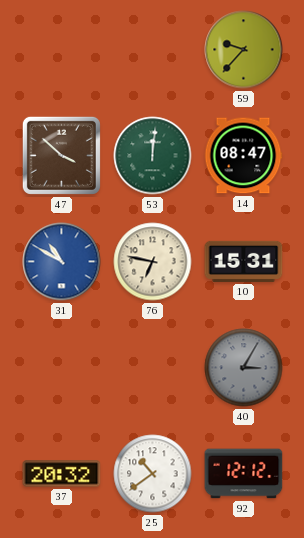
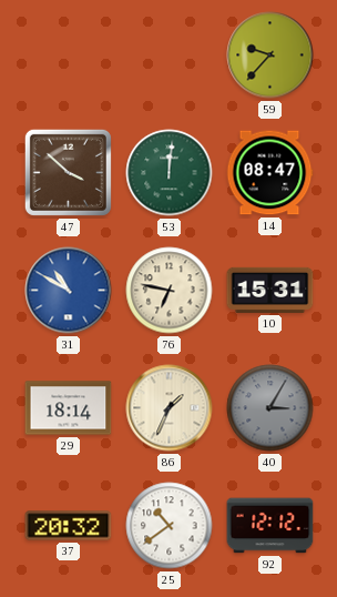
29: none -> 18:14
86: none -> 1:34
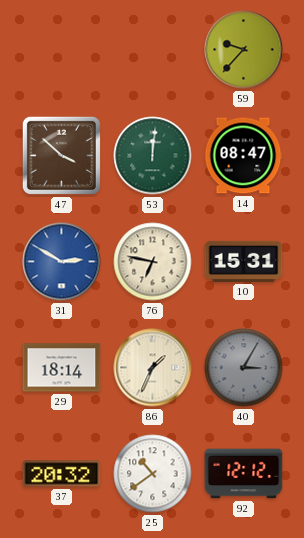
31: 10:50 -> 2:50
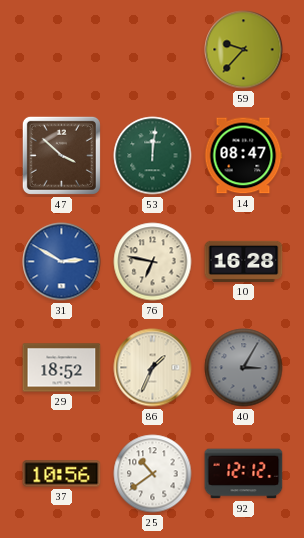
10: 15:31 -> 16:28
29: 18:14 -> 18:52
37: 20:32 -> 10:56
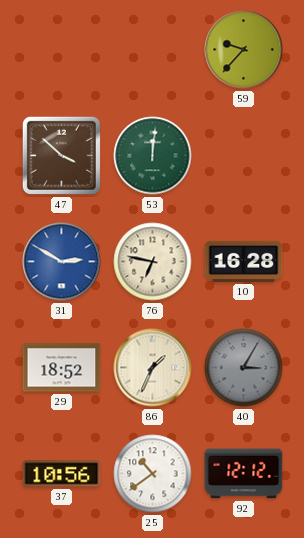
14: 08:47 -> none
